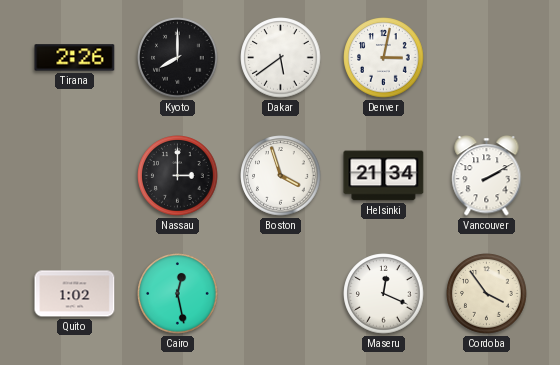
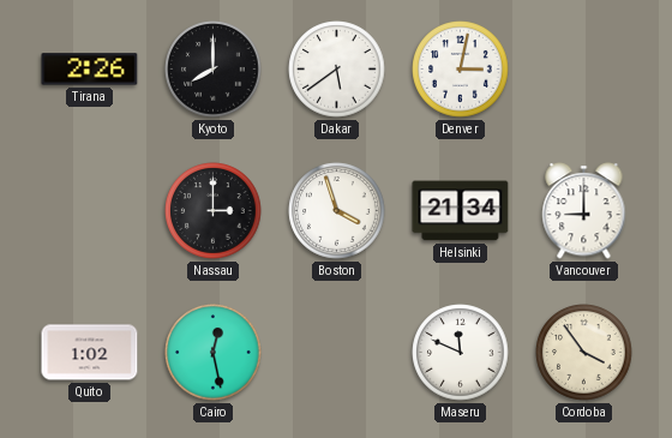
Vancouver: 2:10 -> 9:00
Maseru: 12:19 -> 11:49
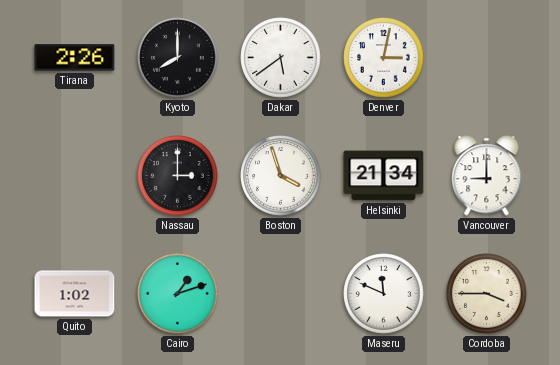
Cairo: 12:28 -> 1:12
Cordoba: 3:54 -> 3:45
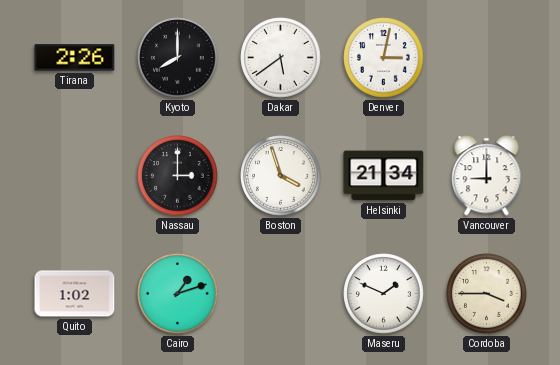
Maseru: 11:49 -> 1:49
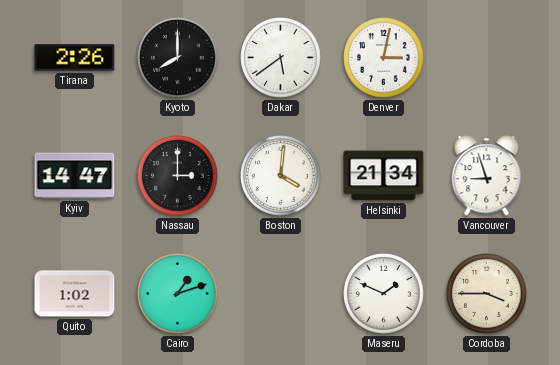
Kyiv: none -> 14:47
Boston: 3:57 -> 4:01
Vancouver: 9:00 -> 8:57
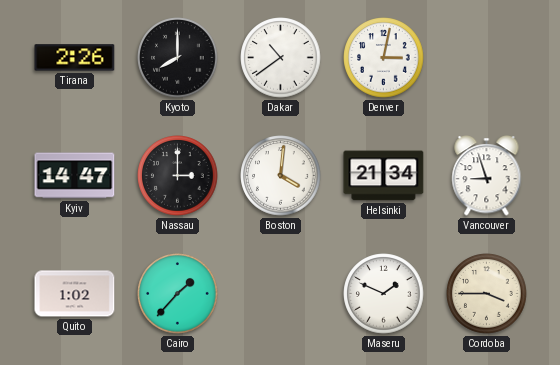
Dakar: 5:39 -> 10:39
Cairo: 1:12 -> 1:37
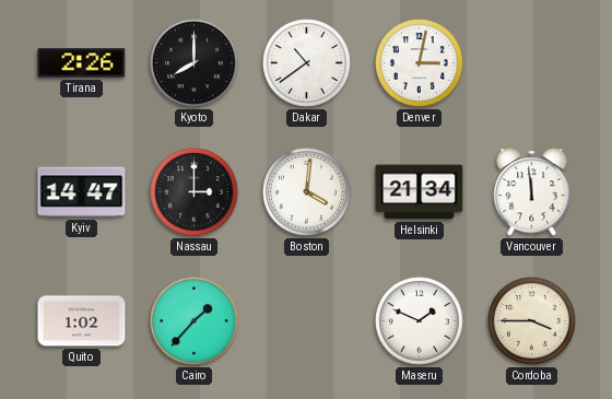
Vancouver: 8:57 -> 11:59
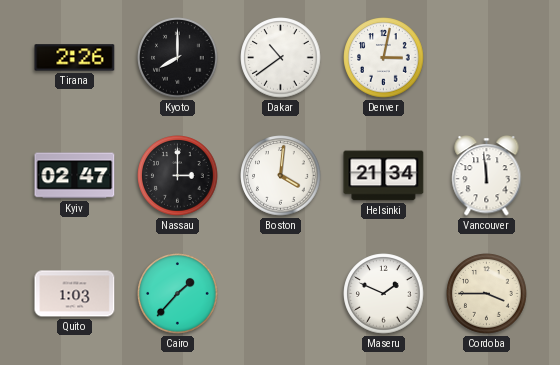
Kyiv: 14:47 -> 02:47
Quito: 1:02 -> 1:03
